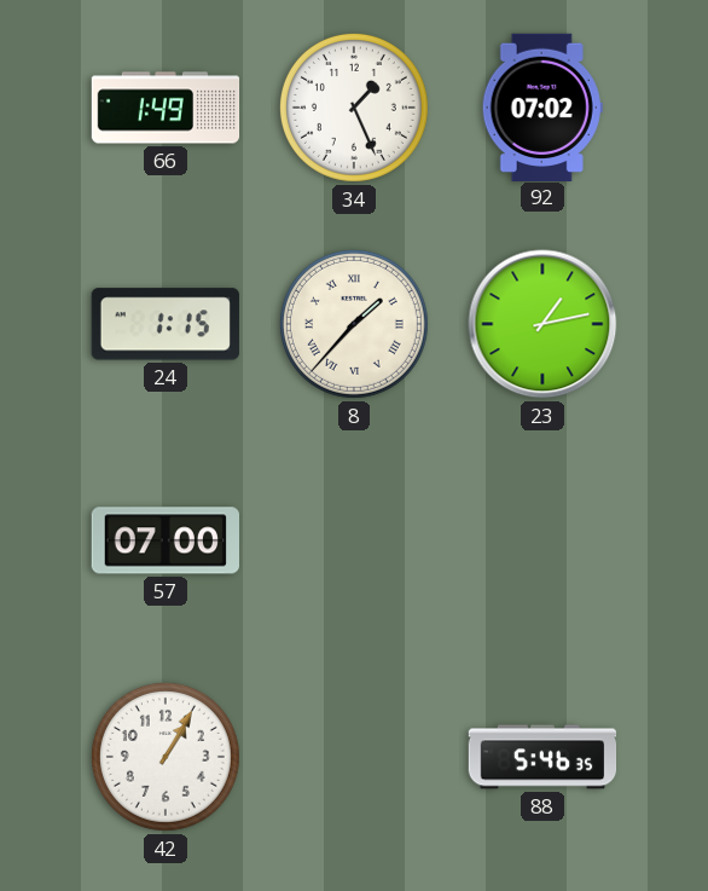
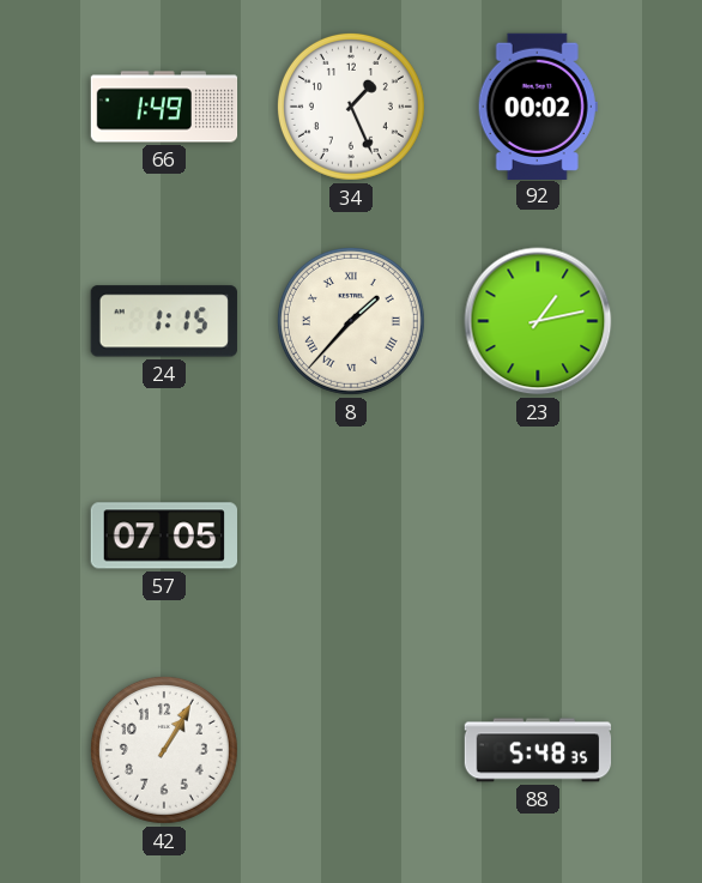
92: 07:02 -> 00:02
57: 07:00 -> 07:05
88: 5:46 -> 5:48
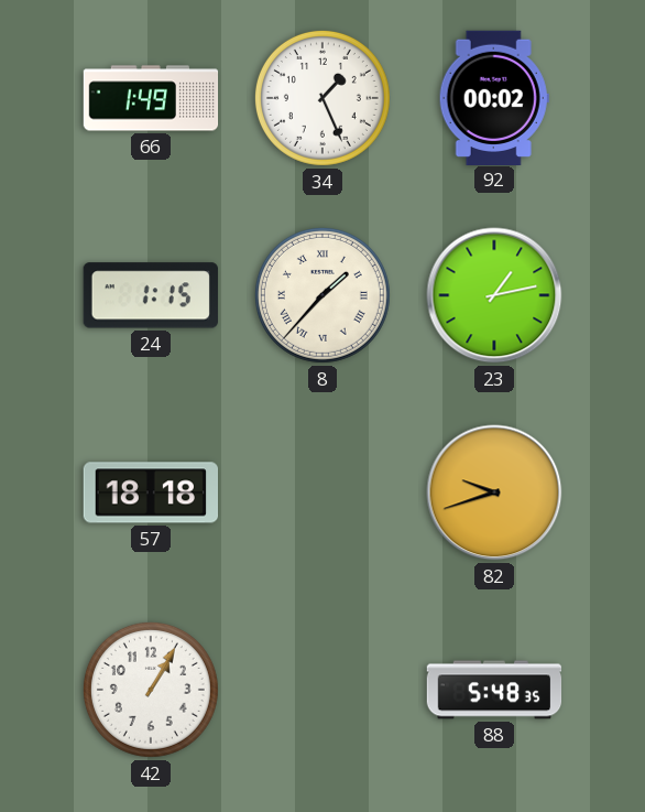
57: 07:05 -> 18:18
82: none -> 9:42
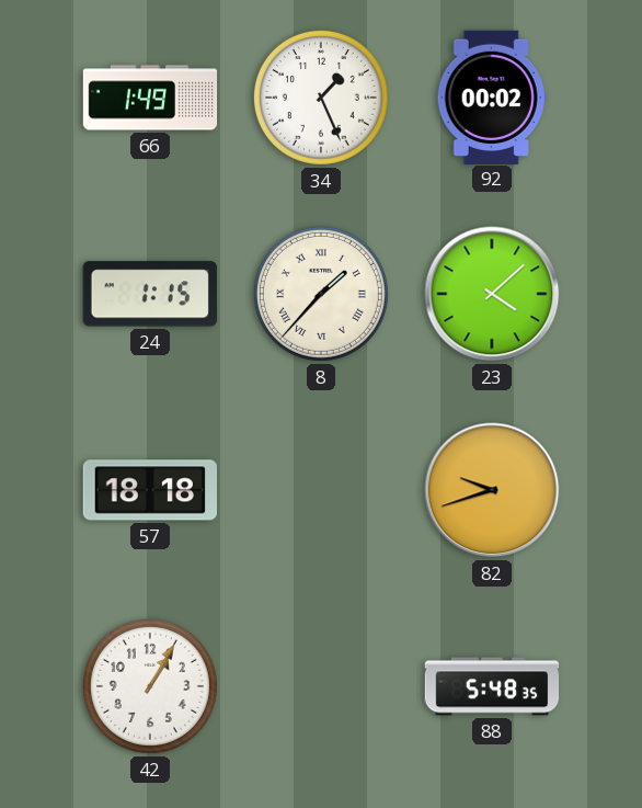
23: 1:13 -> 4:08
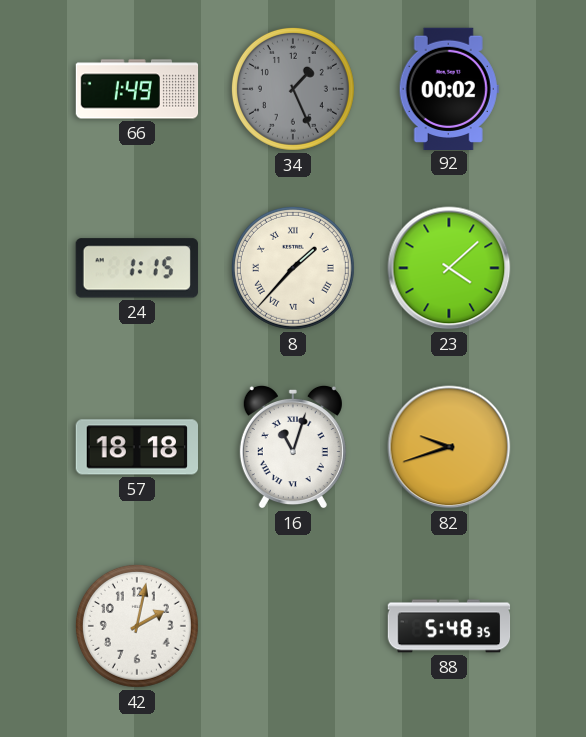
34 dial: white -> grey
16: none -> 11:03
42: 1:05 -> 2:02
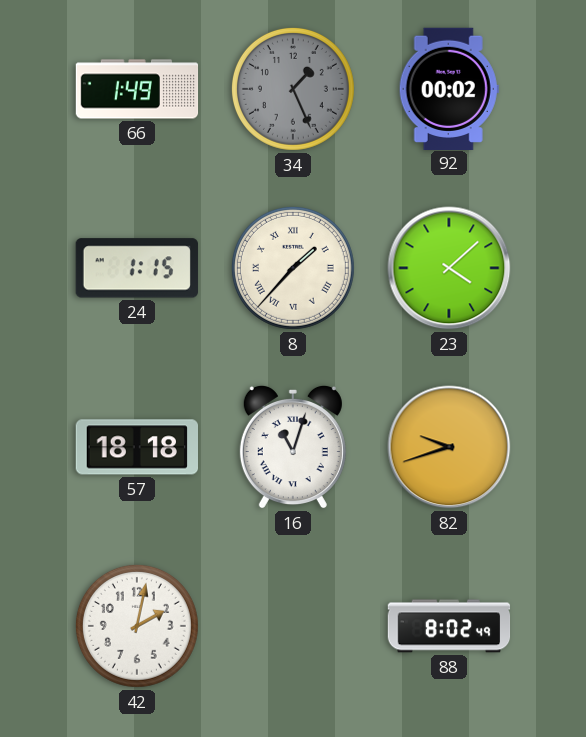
88: 5:48 -> 8:02
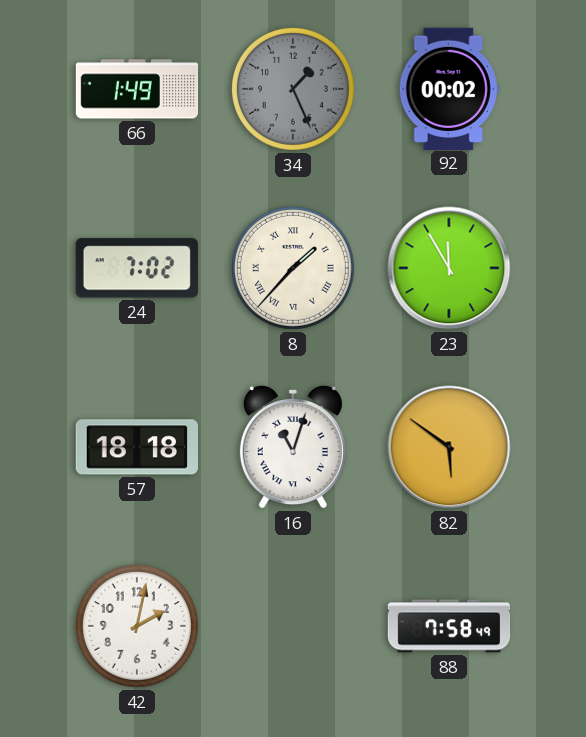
24: 1:15 -> 7:02
23: 4:08 -> 11:55
82: 9:42 -> 5:51
88: 8:02 -> 7:58
